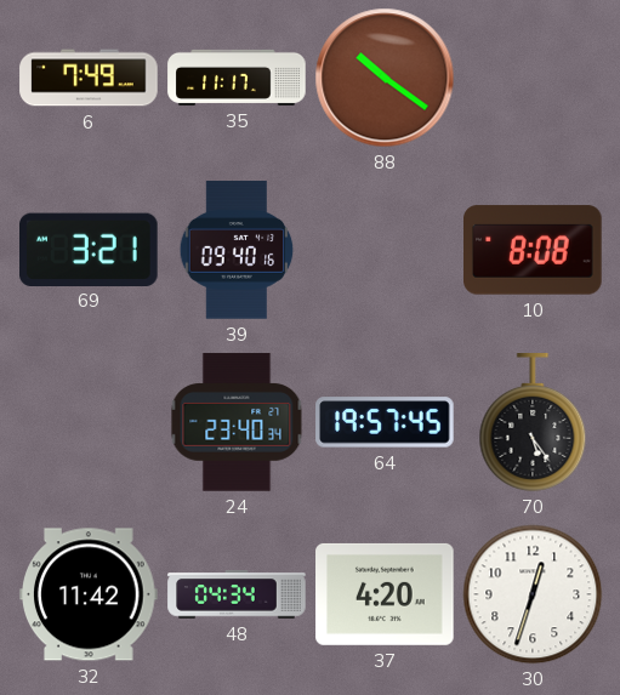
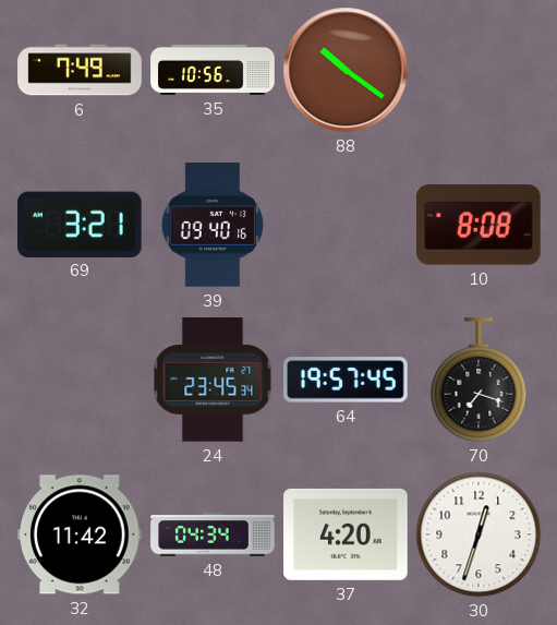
35: 11:17 -> 10:56
24: 23:40 -> 23:45
70: 5:24 -> 7:18
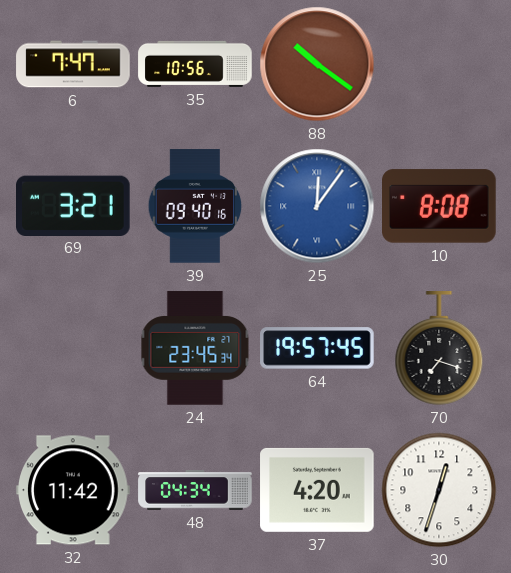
6: 7:49 -> 7:47
25: none -> 12:06
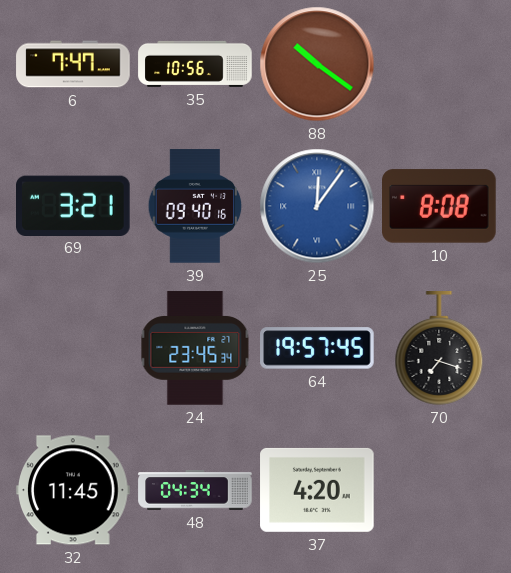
32: 11:42 -> 11:45
30: 12:33 -> none
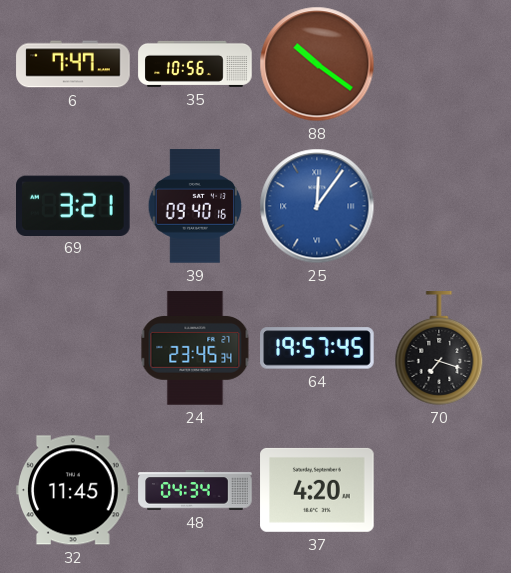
10: 8:08 -> none
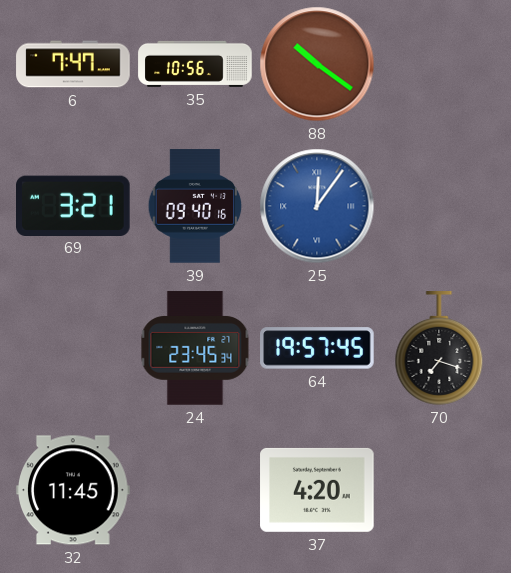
48: 04:34 -> none
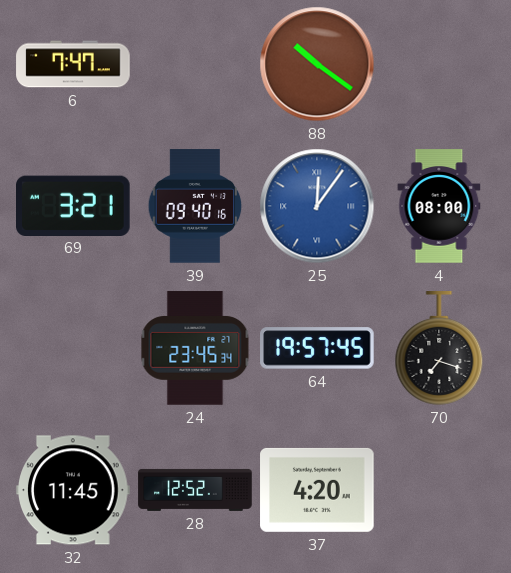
35: 10:56 -> none
4: none -> 08:00
28: none -> 12:52
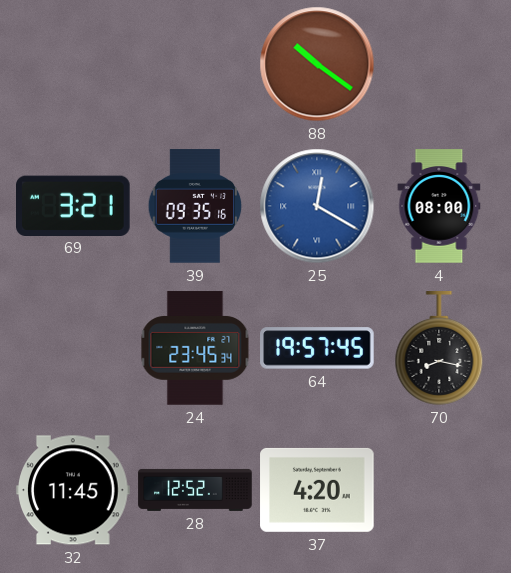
6: 7:47 -> none
39: 09:40 -> 09:35
25: 12:06 -> 12:20
70: 7:18 -> 8:17
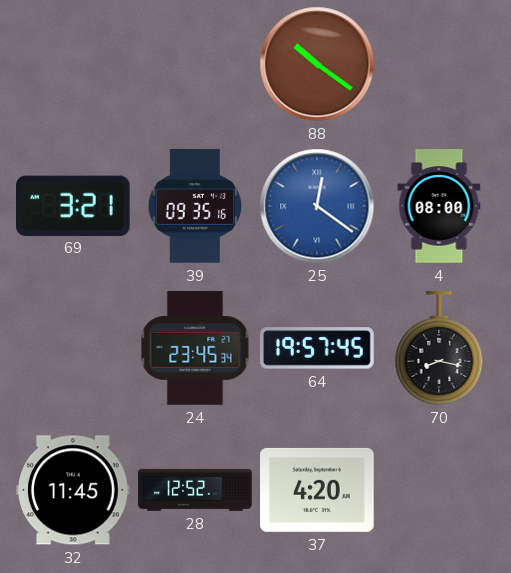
25: 12:20 -> 12:21
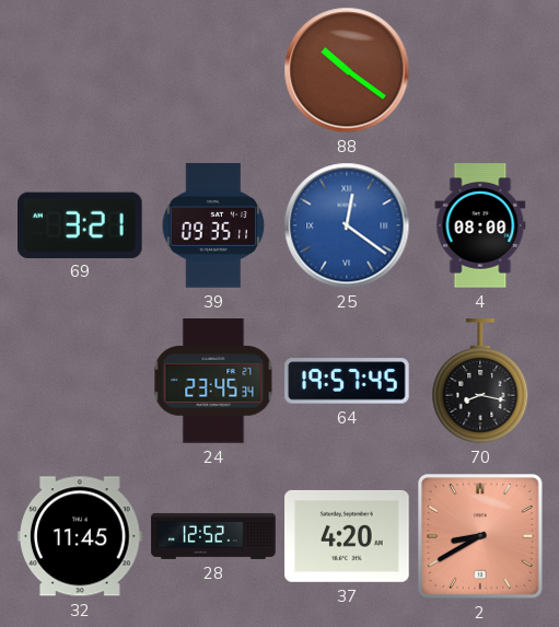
39: 09:35:16 -> 09:35:11
2: none -> 8:40
